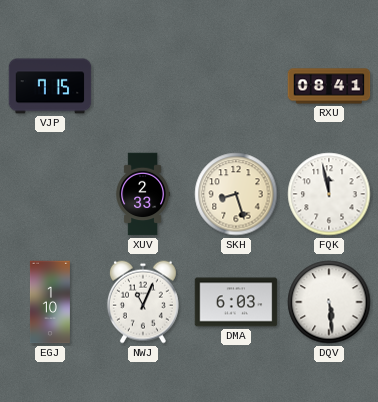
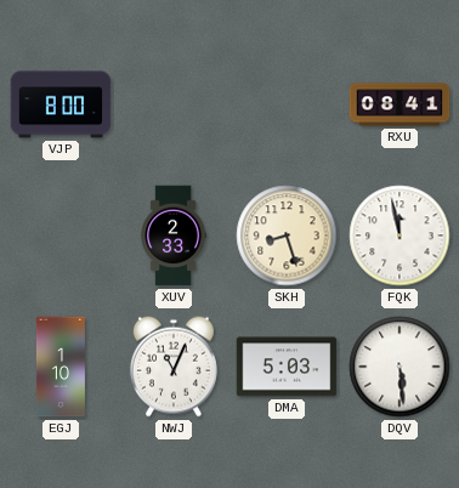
VJP: 7:15 -> 8:00
DMA: 6:03 -> 5:03
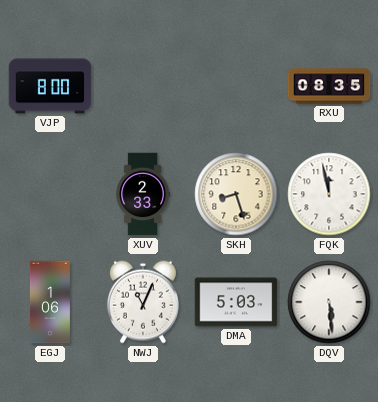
RXU: 08:41 -> 08:35
EGJ: 1:10 -> 1:06
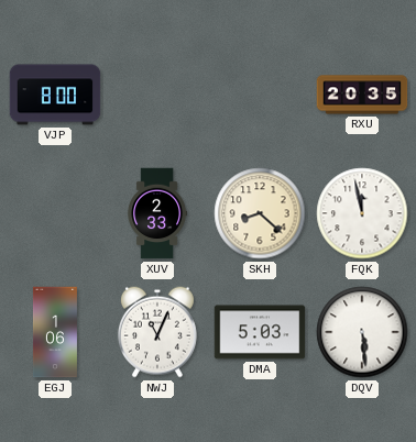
RXU: 08:35 -> 20:35
SKH: 8:27 -> 8:22
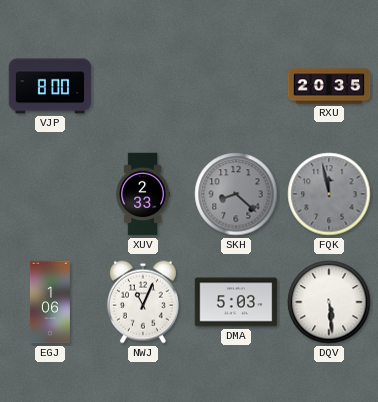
SKH dial: cream -> grey
FQK dial: white -> grey
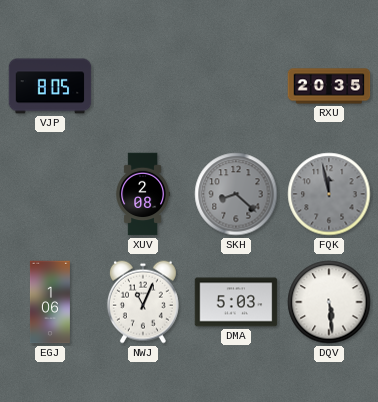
VJP: 8:00 -> 8:05
XUV: 2:33 -> 2:08
